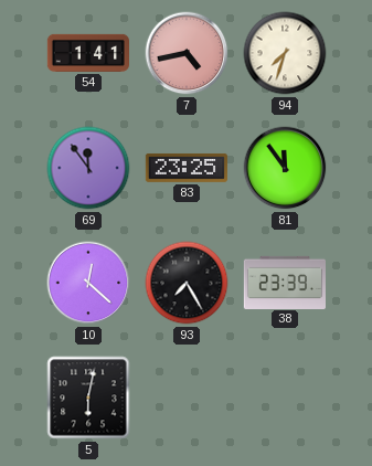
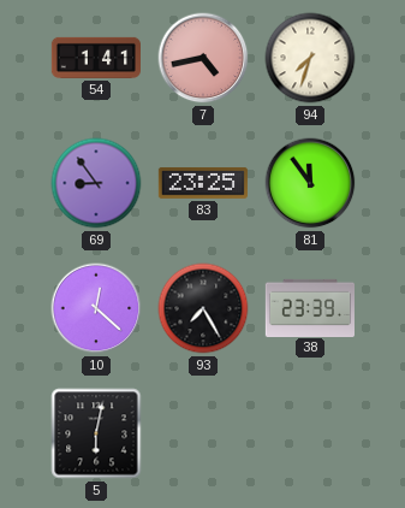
69: 11:54 -> 8:54
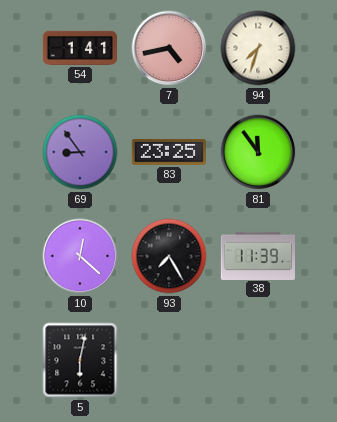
38: 23:39 -> 11:39
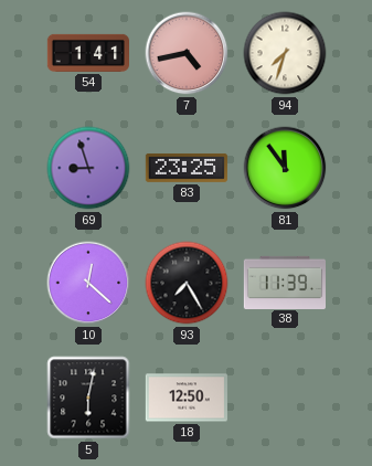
69: 8:54 -> 8:57
18: none -> 12:50
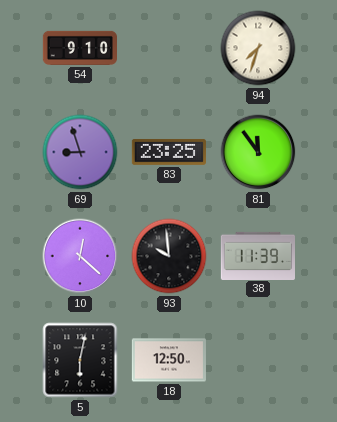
54: 1:41 -> 9:10
7: 4:43 -> none
93: 7:25 -> 9:59
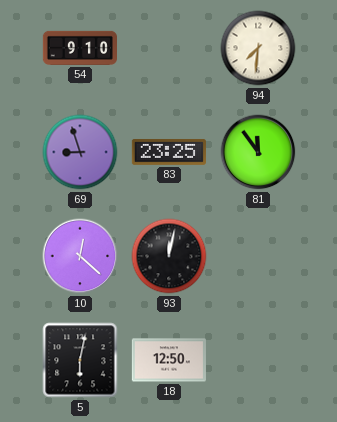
94: 7:33 -> 7:31
93: 9:59 -> 12:02
38: 11:39 -> none
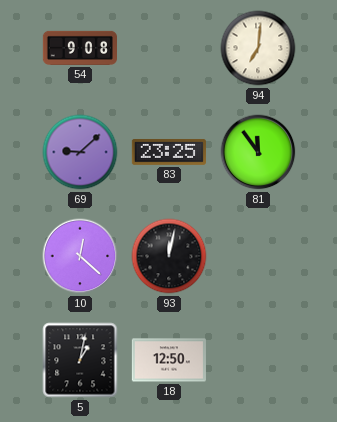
54: 9:10 -> 9:08
94: 7:31 -> 7:01
69: 8:57 -> 9:08
5: 6:02 -> 1:02
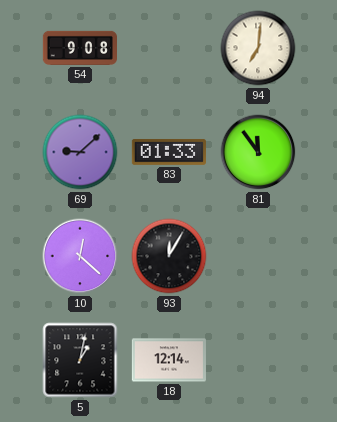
83: 23:25 -> 01:33
93: 12:02 -> 12:05
18: 12:50 -> 12:14
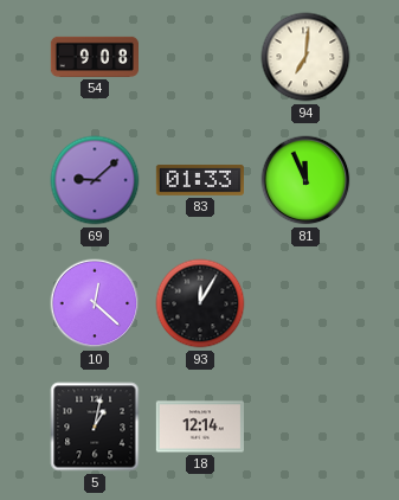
81: 11:54 -> 11:56
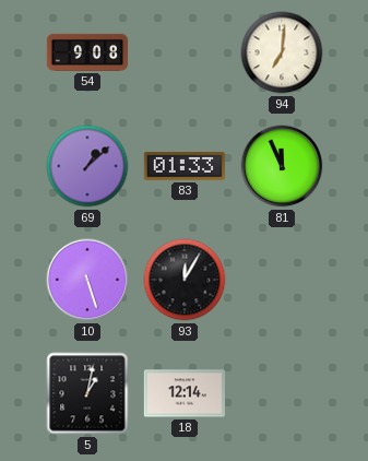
69: 9:08 -> 1:08
10: 12:22 -> 5:27
